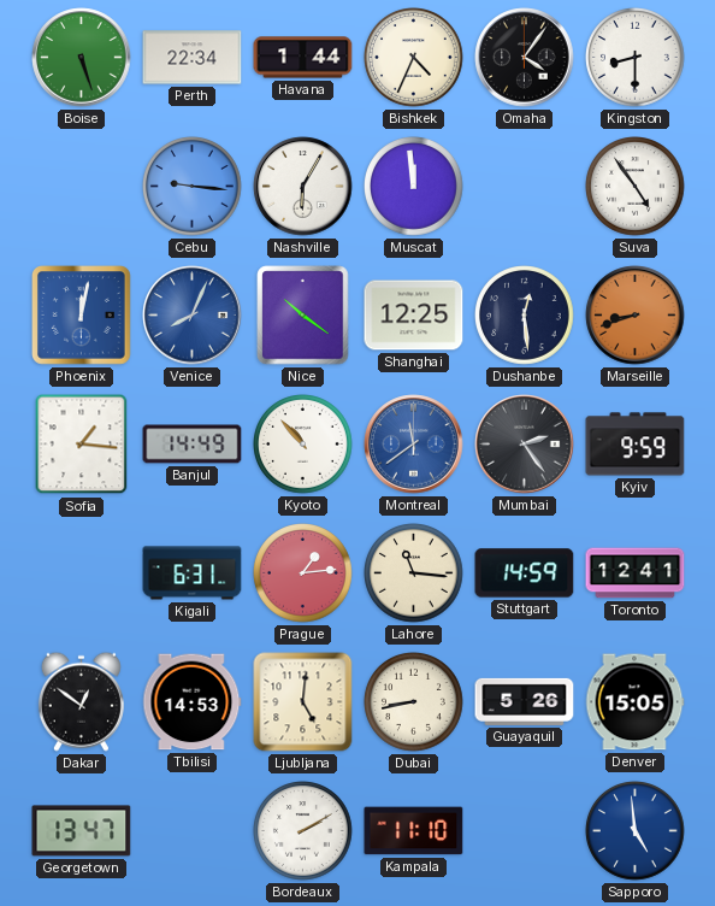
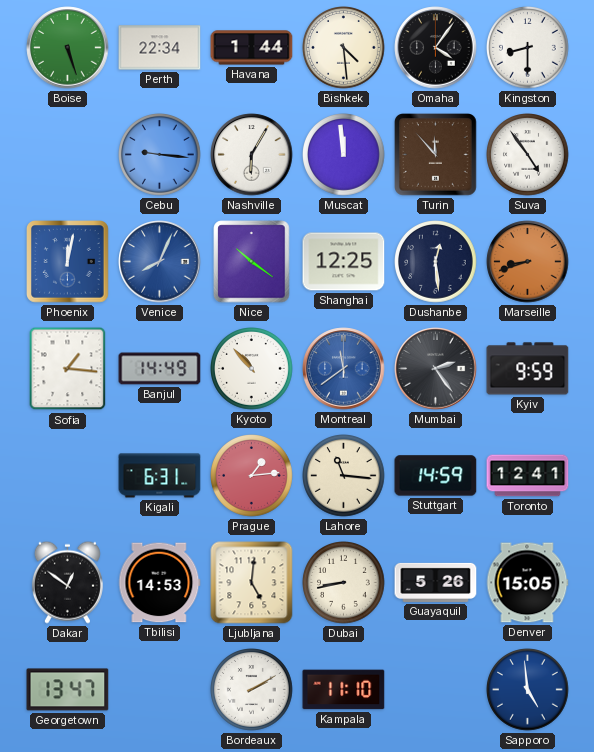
Bishkek: 4:34 -> 4:29
Turin: none -> 11:53
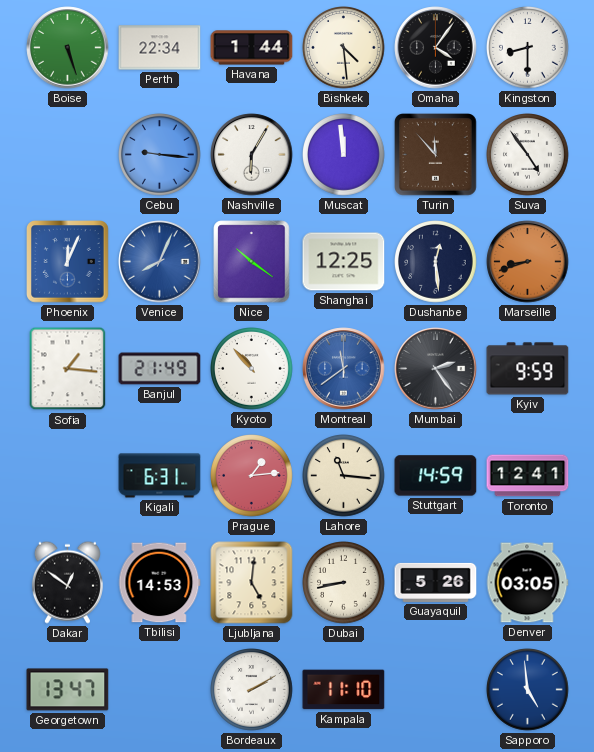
Phoenix: 12:02 -> 12:04
Banjul: 14:49 -> 21:49
Denver: 15:05 -> 03:05
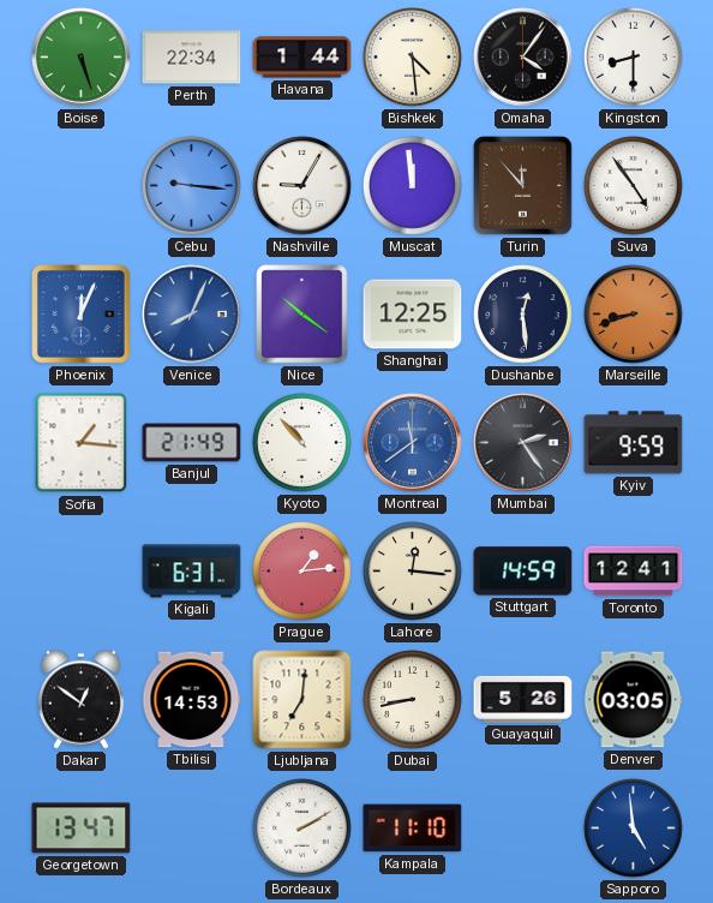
Nashville: 6:05 -> 9:05
Lahore: 11:16 -> 12:16
Ljubljana: 5:01 -> 7:01
